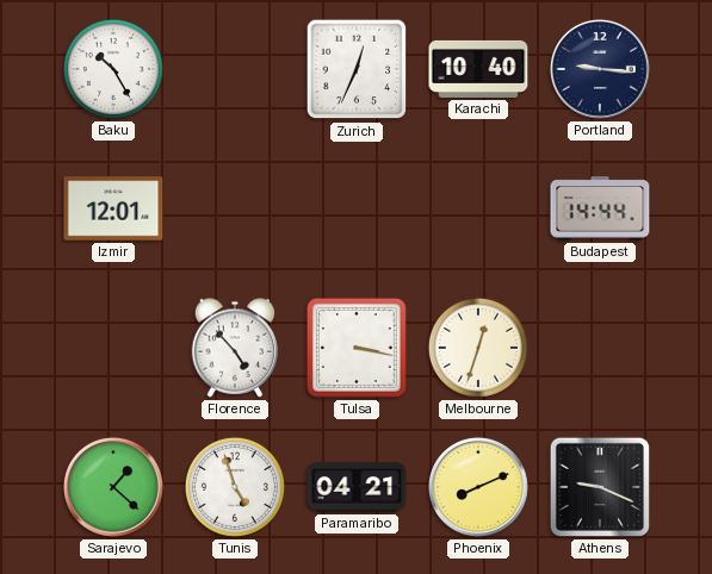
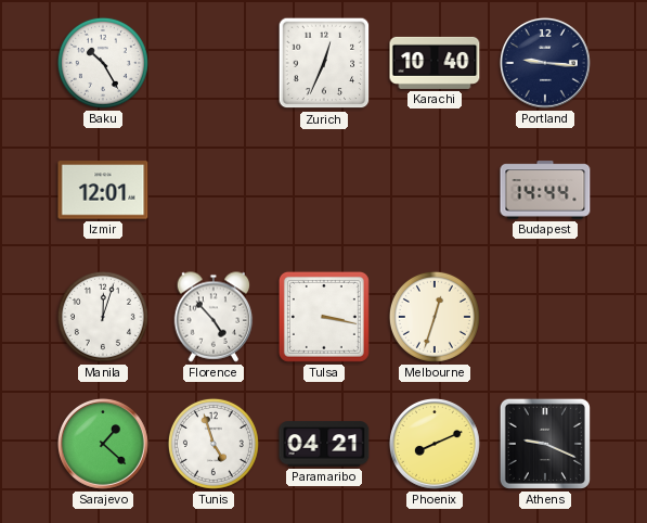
Manila: none -> 12:03
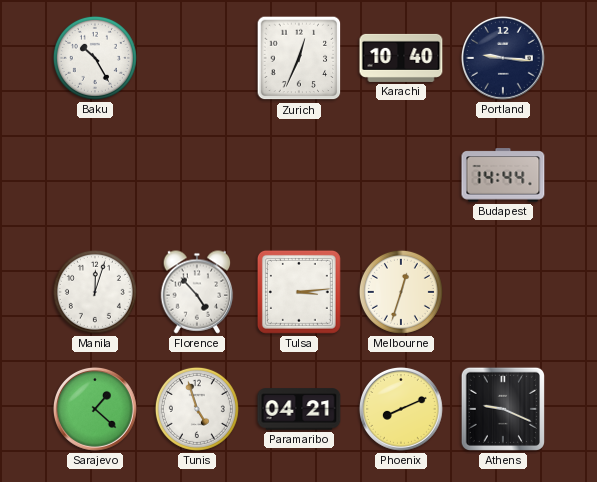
Izmir: 12:01 -> none
Tulsa: 3:17 -> 3:14
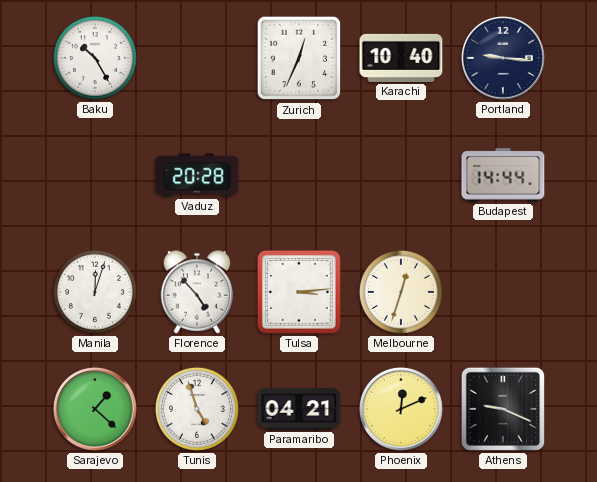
Vaduz: none -> 20:28
Phoenix: 8:11 -> 12:11
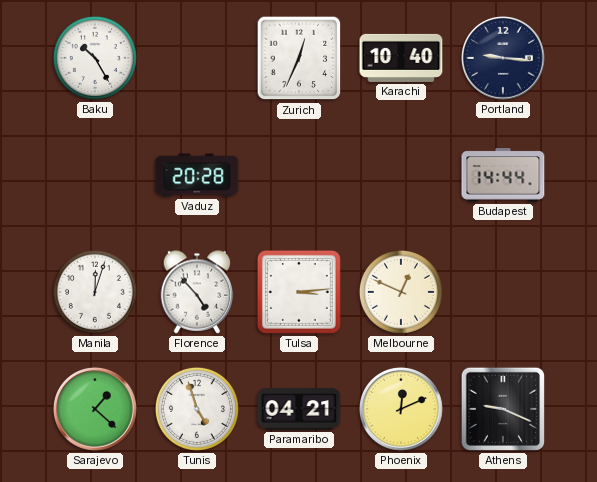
Melbourne: 12:33 -> 12:49
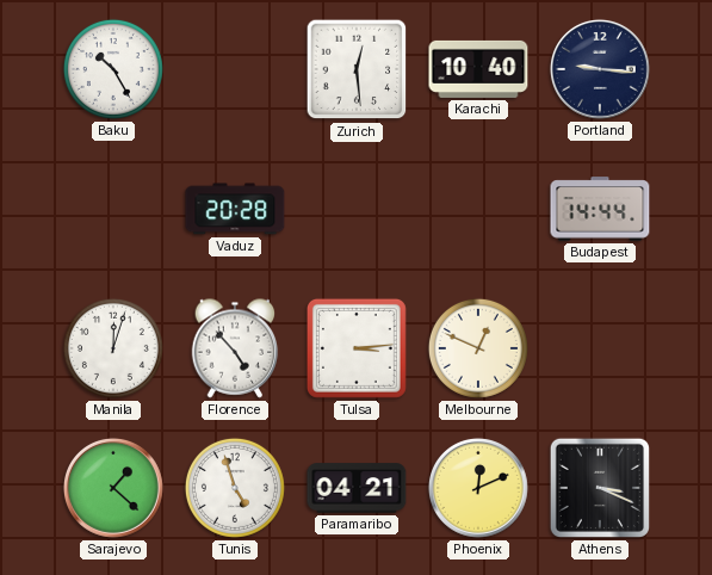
Zurich: 12:34 -> 12:29
Athens: 9:19 -> 3:19
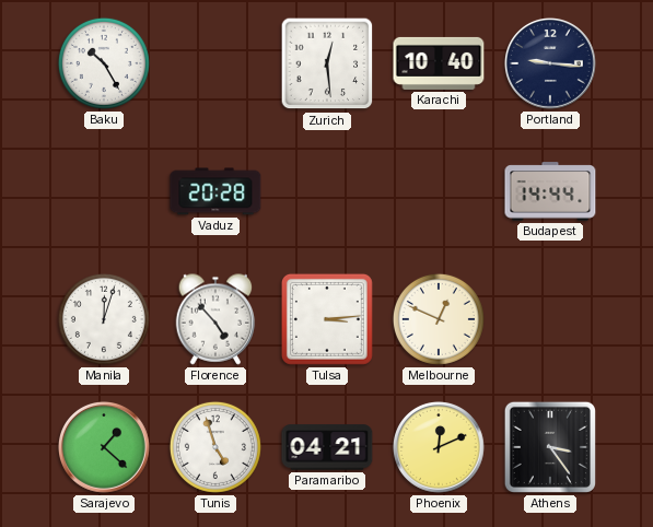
Athens: 3:19 -> 3:24
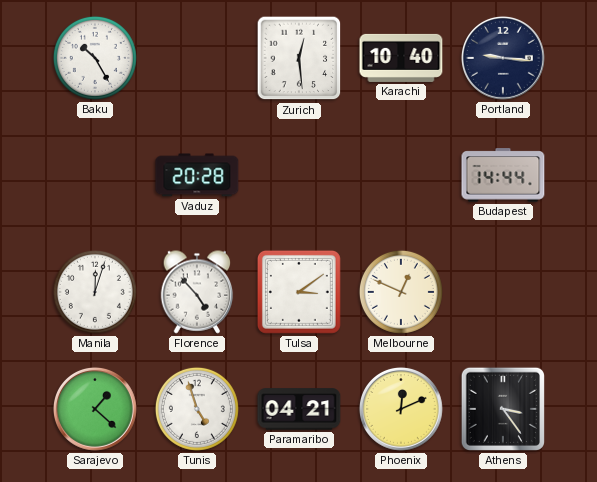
Tulsa: 3:14 -> 3:09
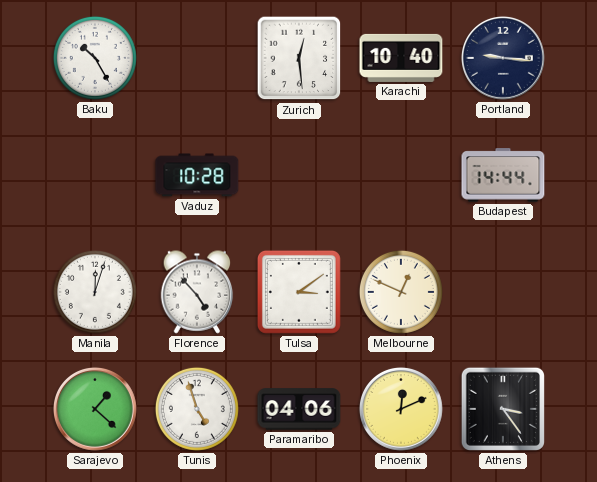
Vaduz: 20:28 -> 10:28
Paramaribo: 04:21 -> 04:06
